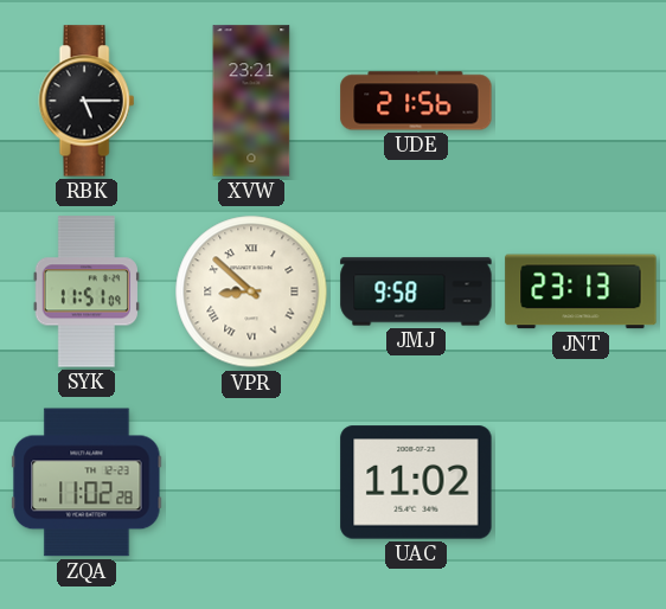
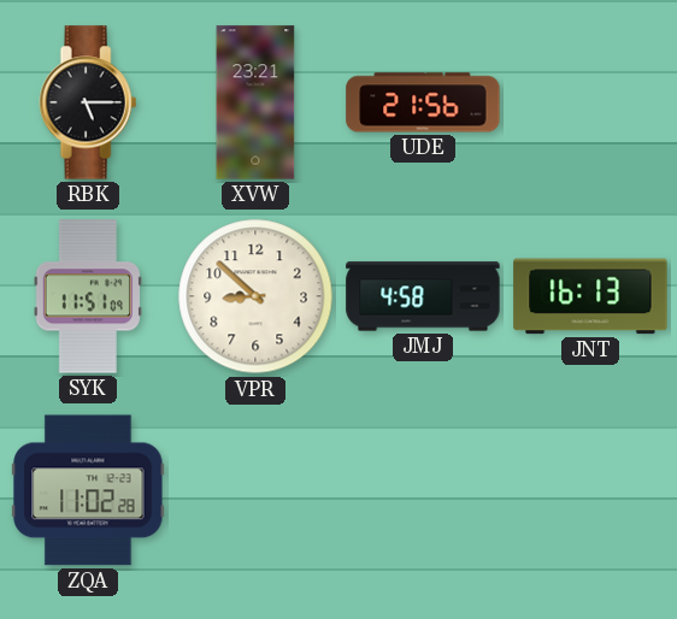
VPR numerals: Roman -> Arabic
JMJ: 9:58 -> 4:58
JNT: 23:13 -> 16:13
UAC: 11:02 -> none
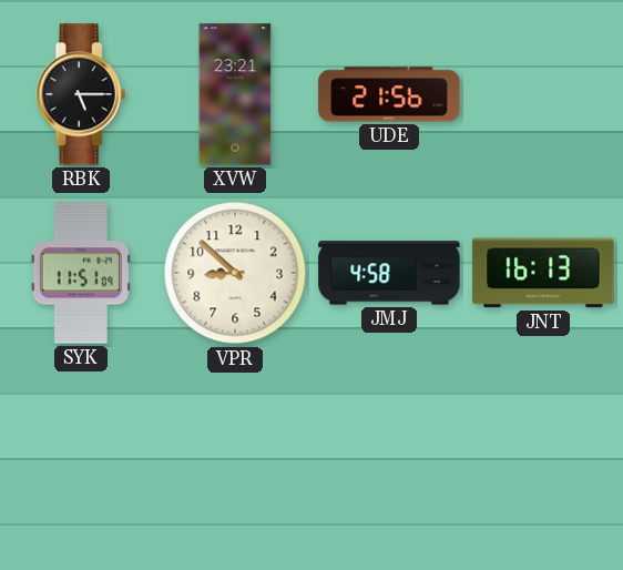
ZQA: 11:02 -> none
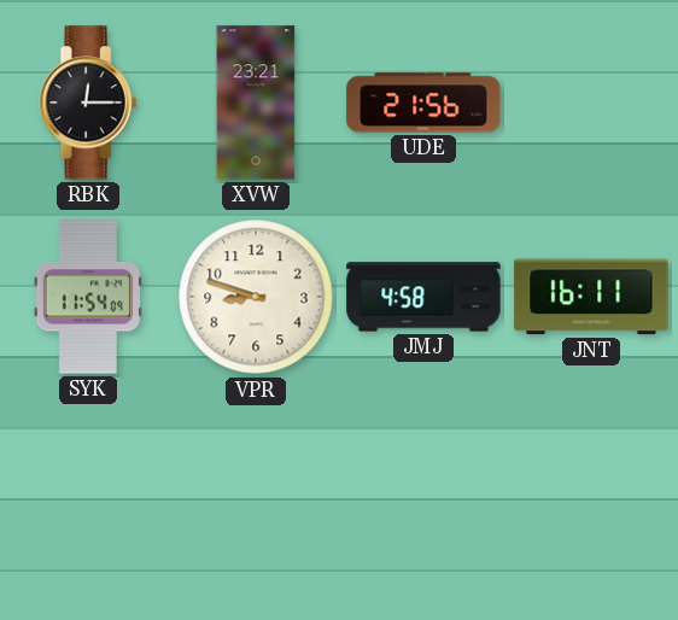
RBK: 5:15 -> 12:15
SYK: 11:51 -> 11:54
VPR: 8:52 -> 8:48
JNT: 16:13 -> 16:11
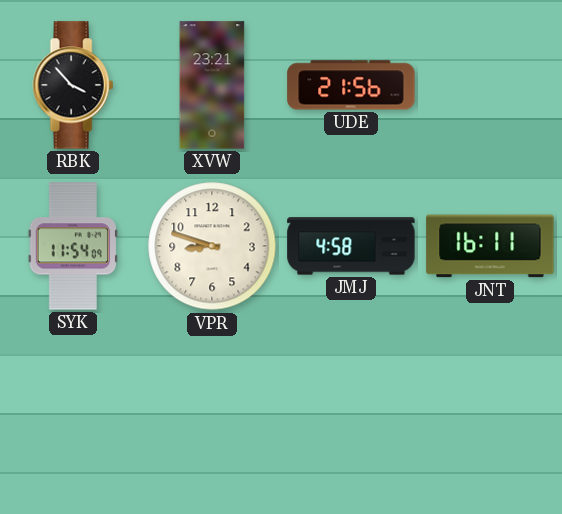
RBK: 12:15 -> 3:53
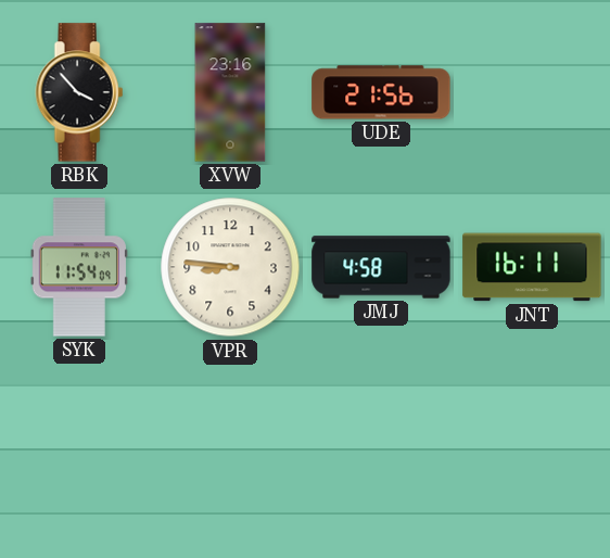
XVW: 23:21 -> 23:16
VPR: 8:48 -> 8:46
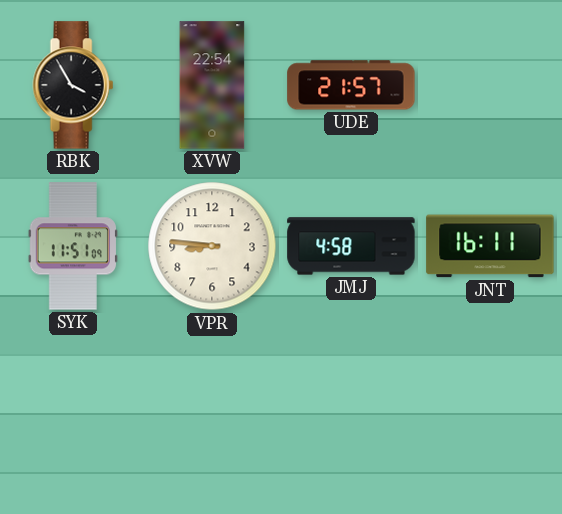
RBK: 3:53 -> 3:55
XVW: 23:16 -> 22:54
UDE: 21:56 -> 21:57
SYK: 11:54 -> 11:51
